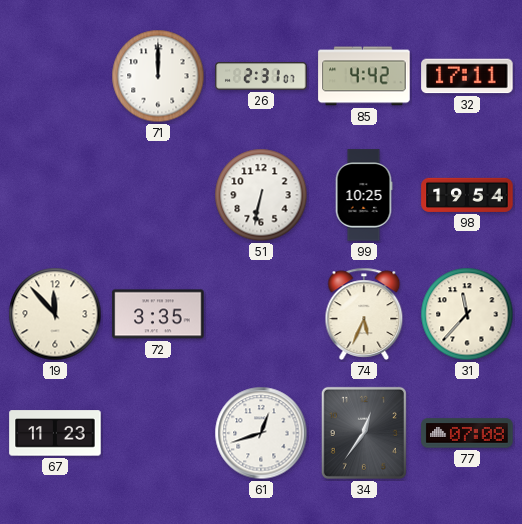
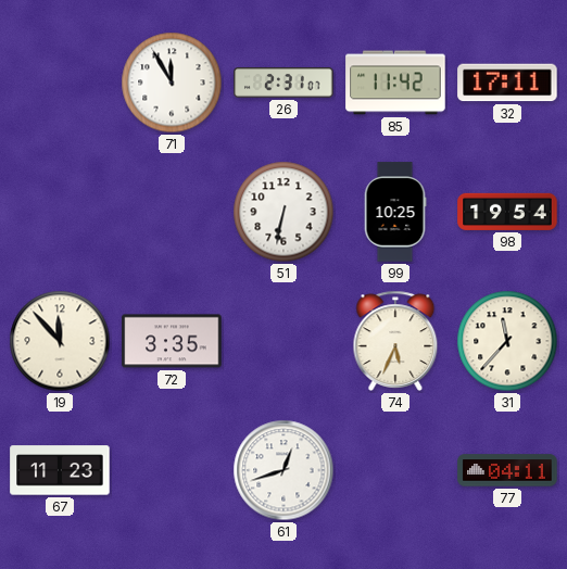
71: 12:00 -> 11:55
85: 4:42 -> 11:42
34: 12:36 -> none
77: 07:08 -> 04:11
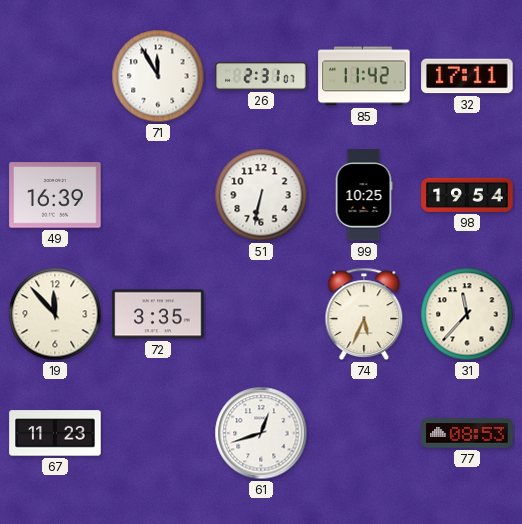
49: none -> 16:39
77: 04:11 -> 08:53
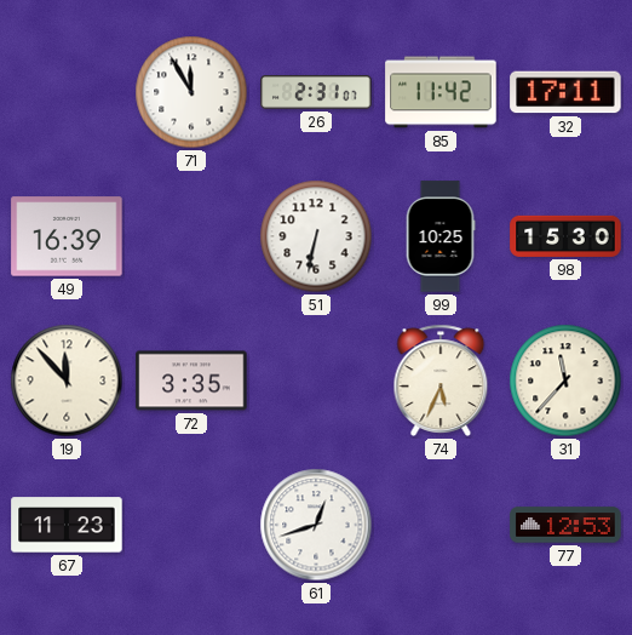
98: 19:54 -> 15:30
77: 08:53 -> 12:53
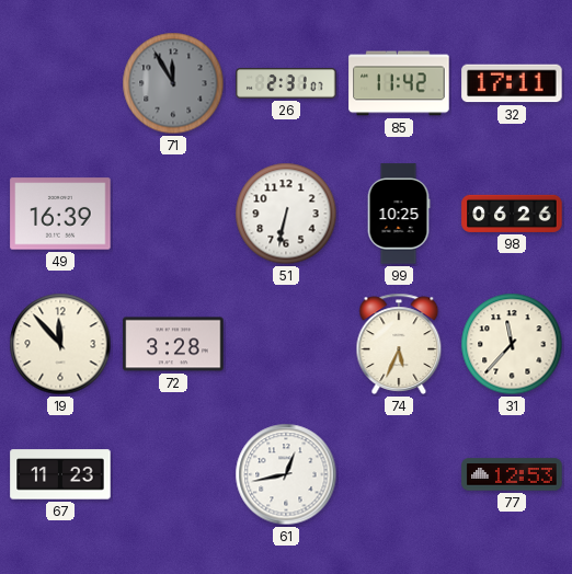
71 dial: white -> grey
98: 15:30 -> 06:26
72: 3:35 -> 3:28
61: 12:42 -> 12:43
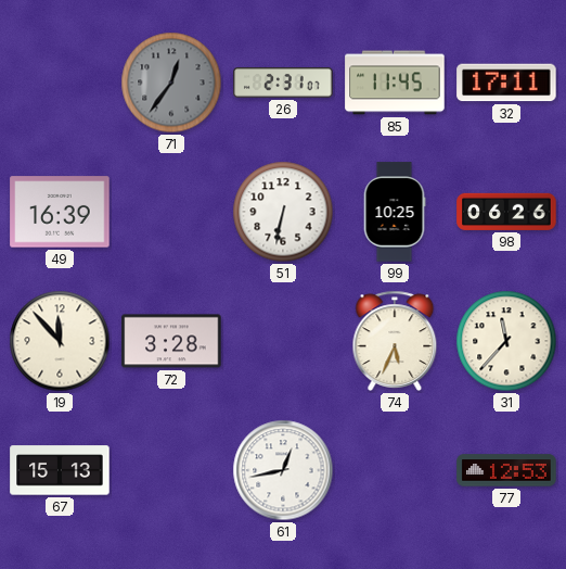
71: 11:55 -> 12:36
85: 11:42 -> 11:45
67: 11:23 -> 15:13
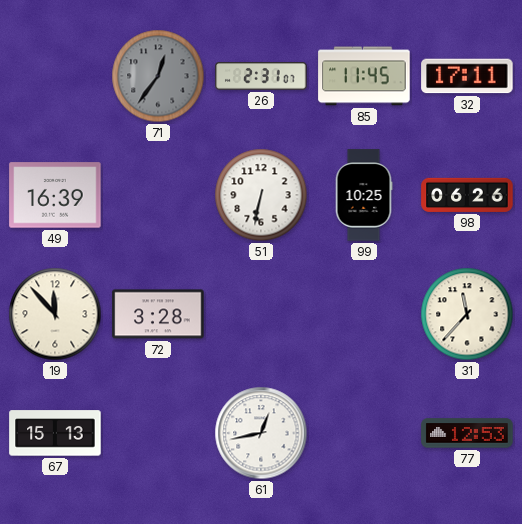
74: 5:34 -> none
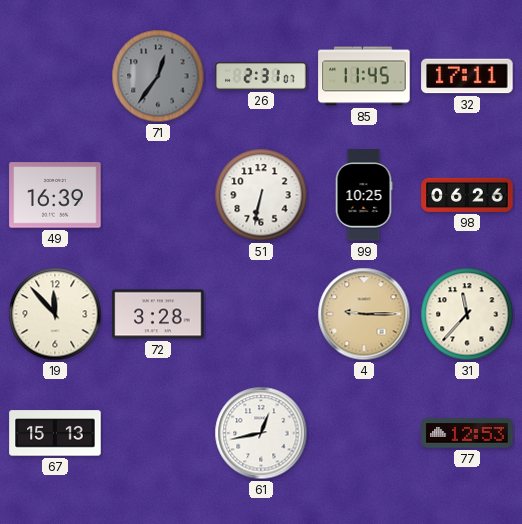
4: none -> 9:15
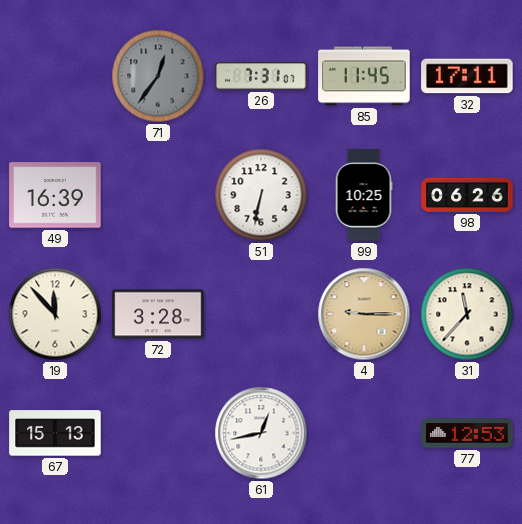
26: 2:31 -> 7:31
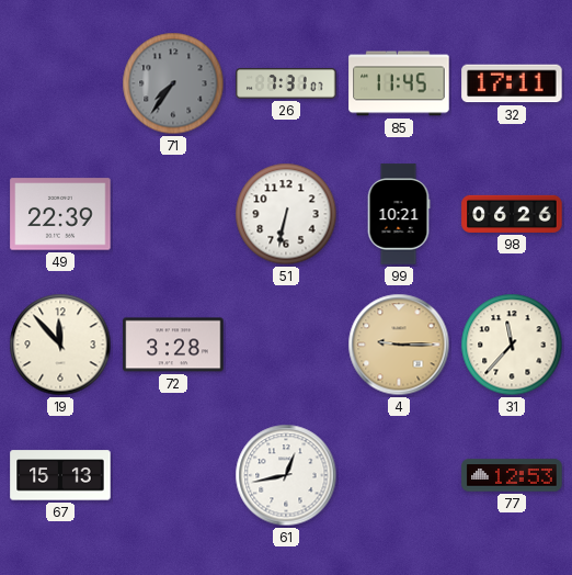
71: 12:36 -> 7:36
49: 16:39 -> 22:39
99: 10:25 -> 10:21
